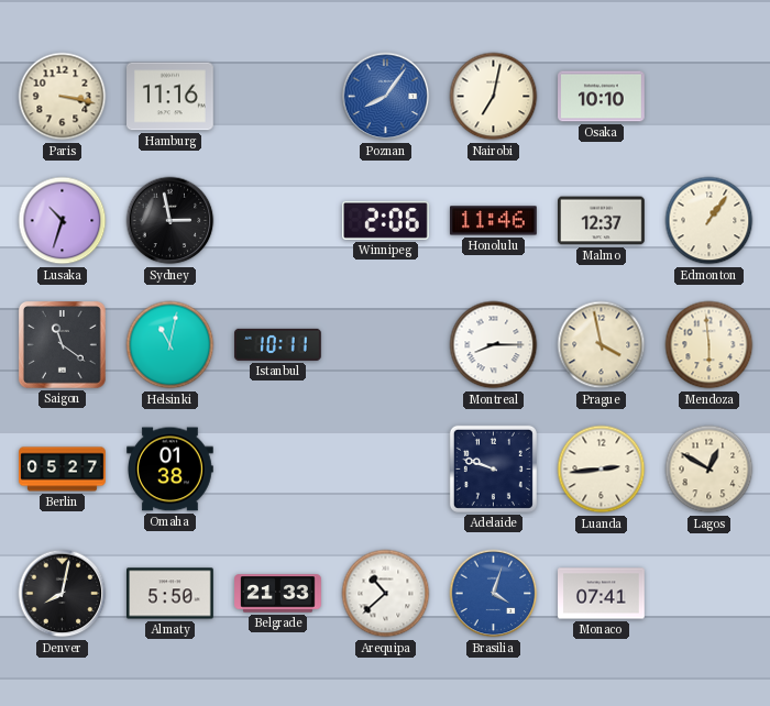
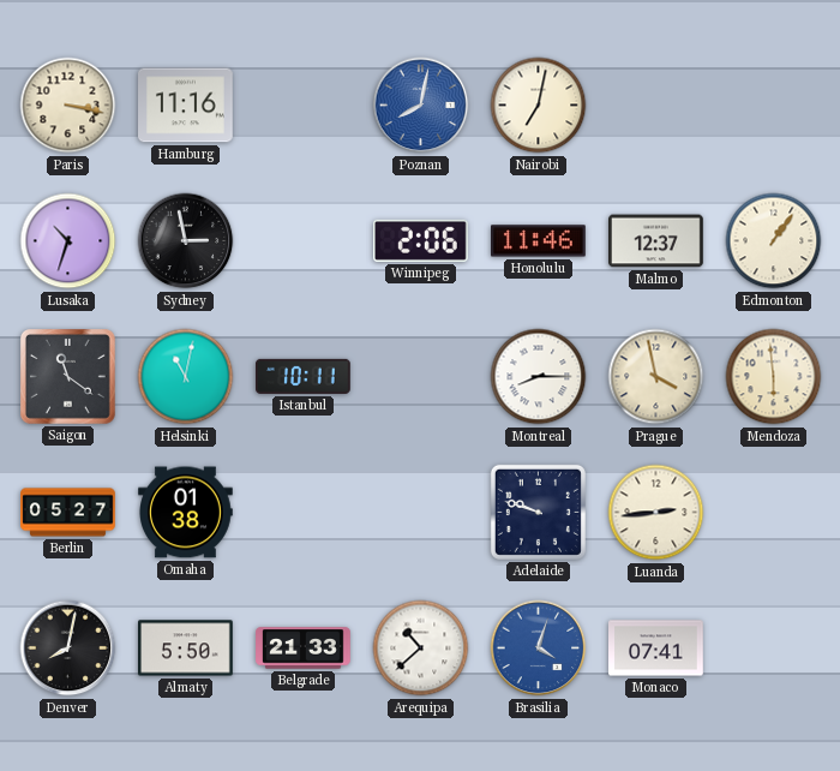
Poznan: 8:06 -> 8:02
Osaka: 10:10 -> none
Lagos: 12:50 -> none
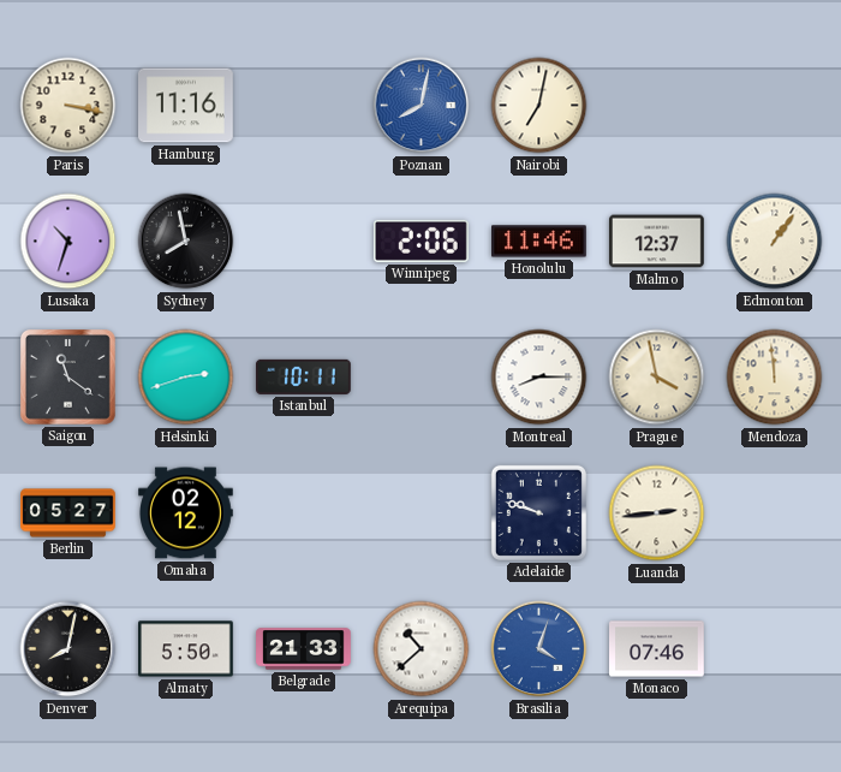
Sydney: 2:58 -> 7:58
Helsinki: 11:02 -> 2:42
Mendoza: 5:59 -> 11:59
Omaha: 01:38 -> 02:12
Monaco: 07:41 -> 07:46
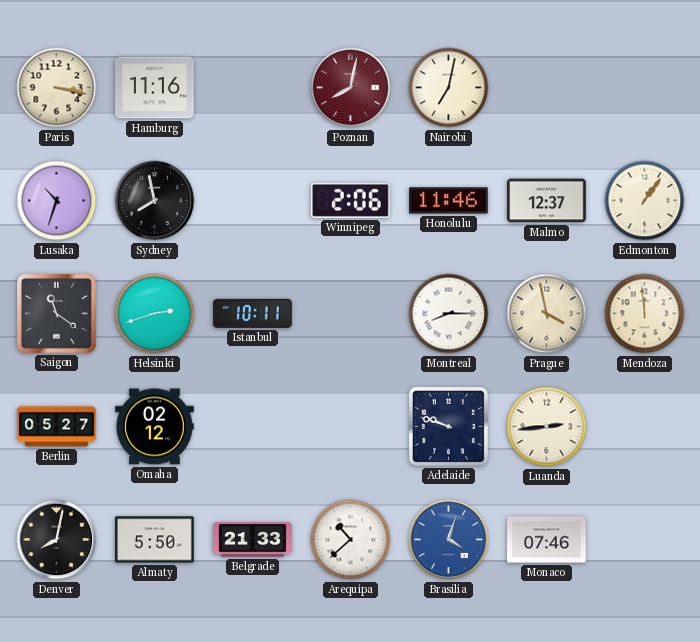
Poznan dial: blue -> burgundy
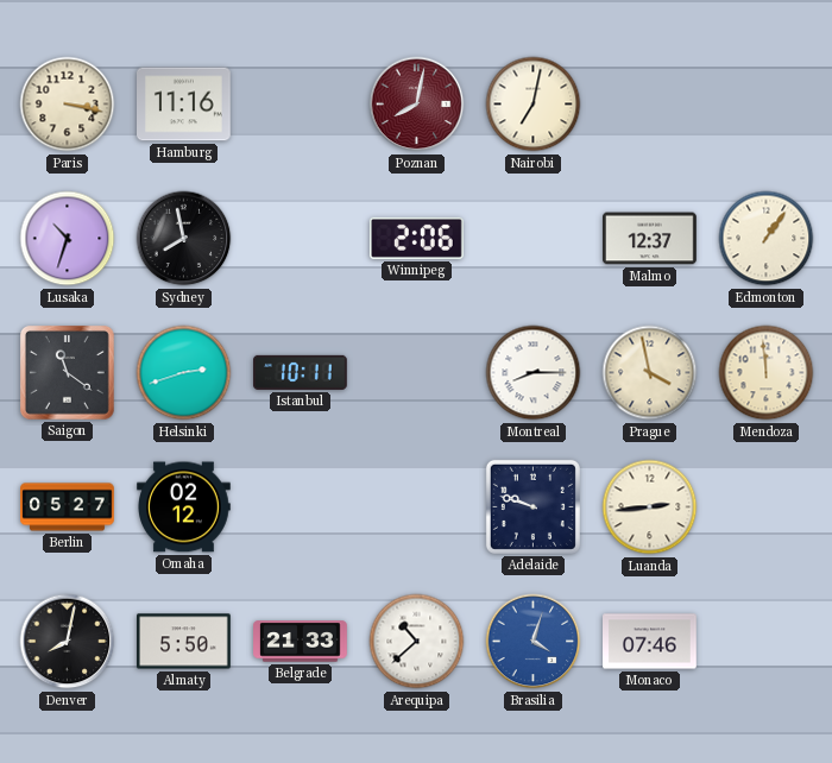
Honolulu: 11:46 -> none
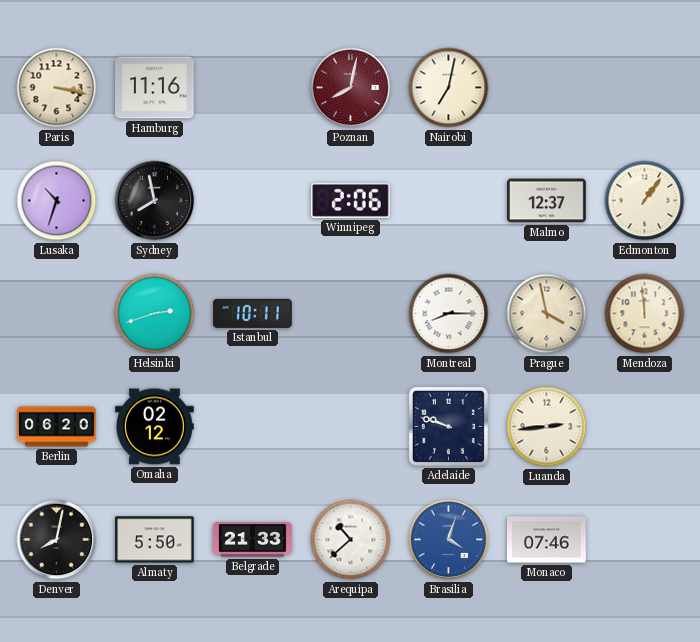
Saigon: 11:21 -> none
Berlin: 05:27 -> 06:20
